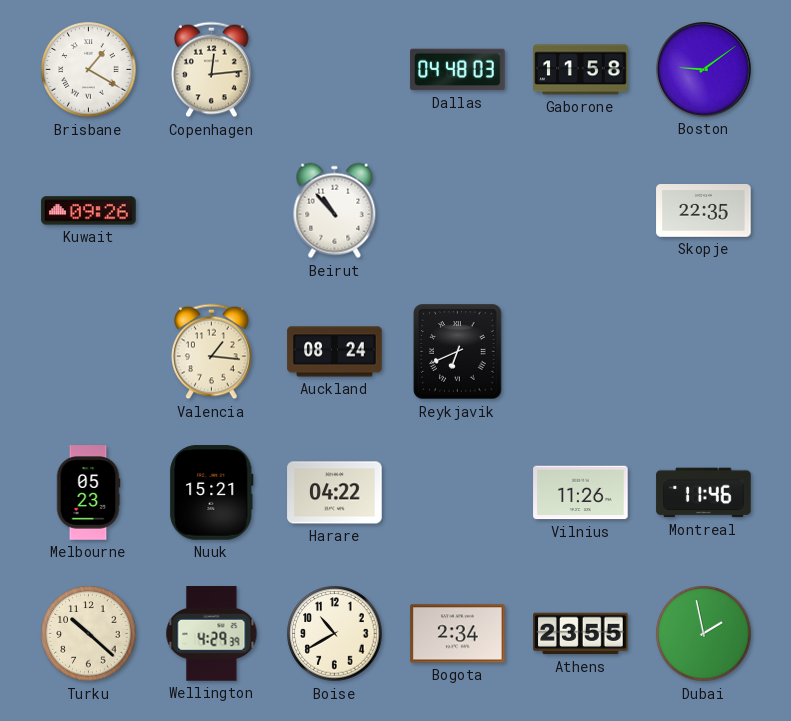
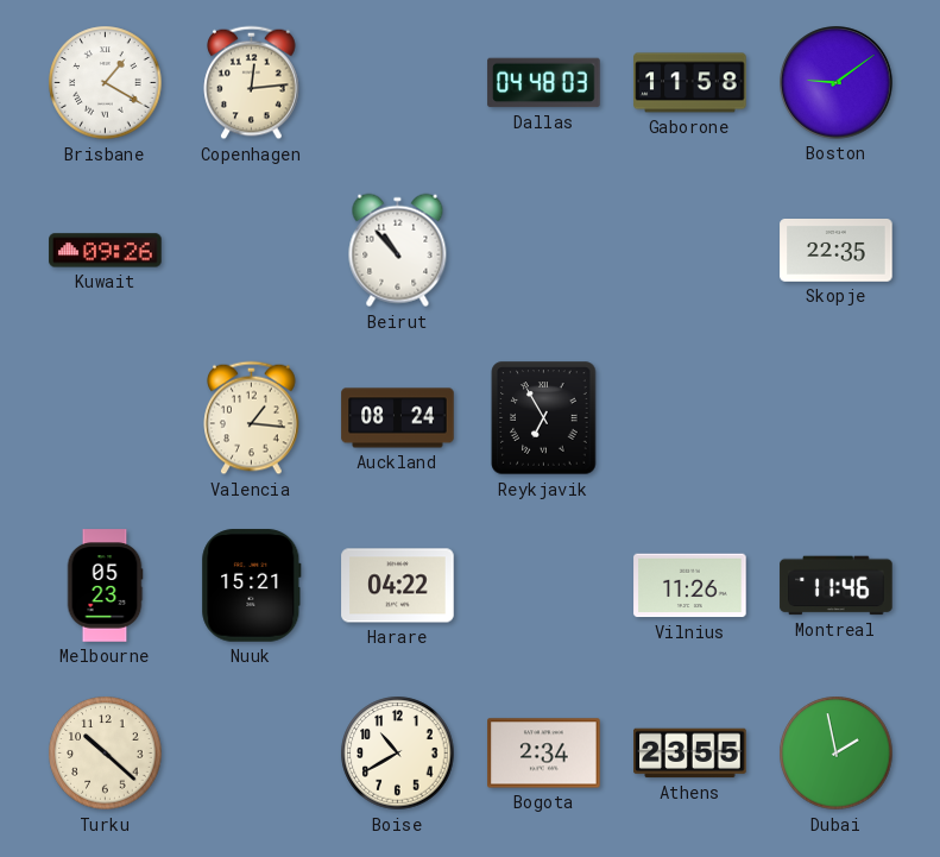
Reykjavik: 6:41 -> 6:55
Wellington: 4:29 -> none
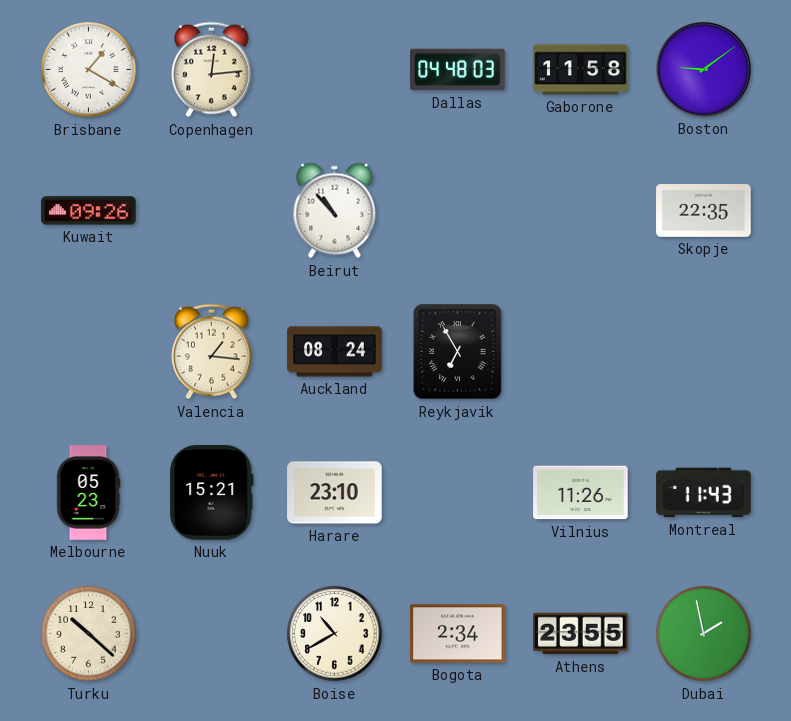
Harare: 04:22 -> 23:10
Montreal: 11:46 -> 11:43
